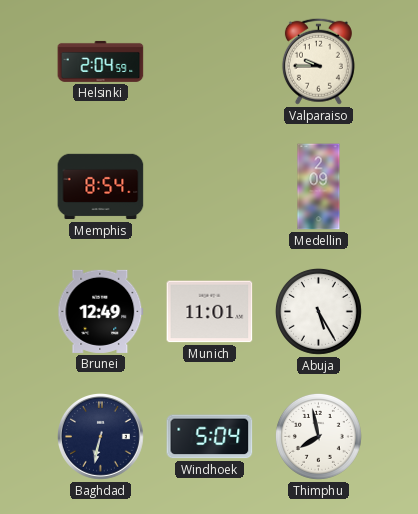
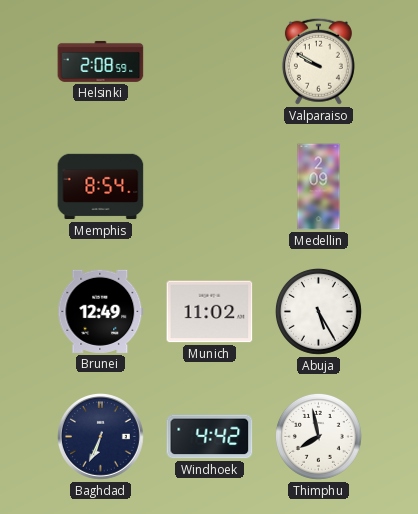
Helsinki: 2:04 -> 2:08
Valparaiso: 9:45 -> 9:50
Munich: 11:01 -> 11:02
Baghdad: 6:32 -> 6:34
Windhoek: 5:04 -> 4:42
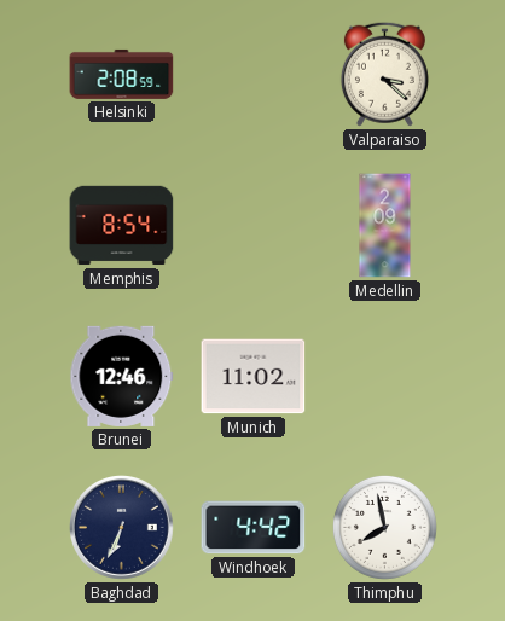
Valparaiso: 9:50 -> 3:22
Brunei: 12:49 -> 12:46
Abuja: 5:25 -> none
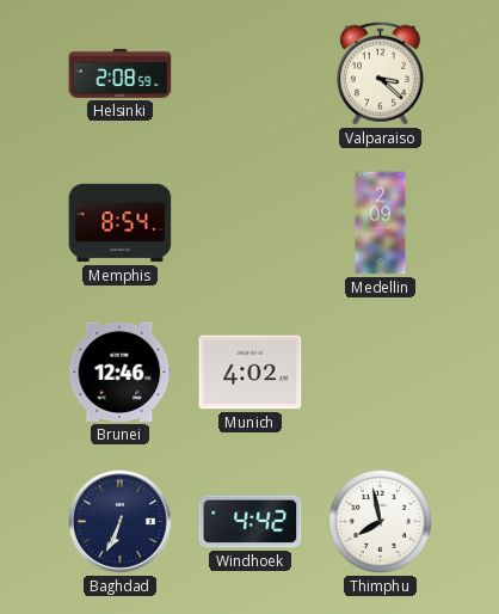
Munich: 11:02 -> 4:02
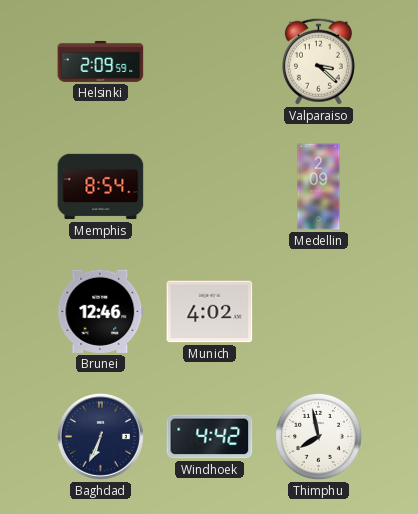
Helsinki: 2:08 -> 2:09
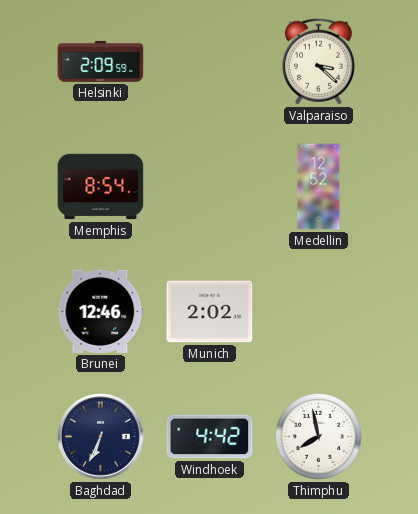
Medellin: 2:09 -> 12:52
Munich: 4:02 -> 2:02
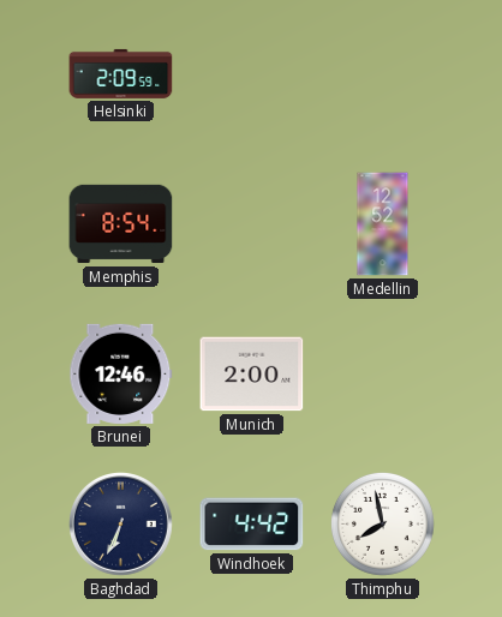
Valparaiso: 3:22 -> none
Munich: 2:02 -> 2:00
